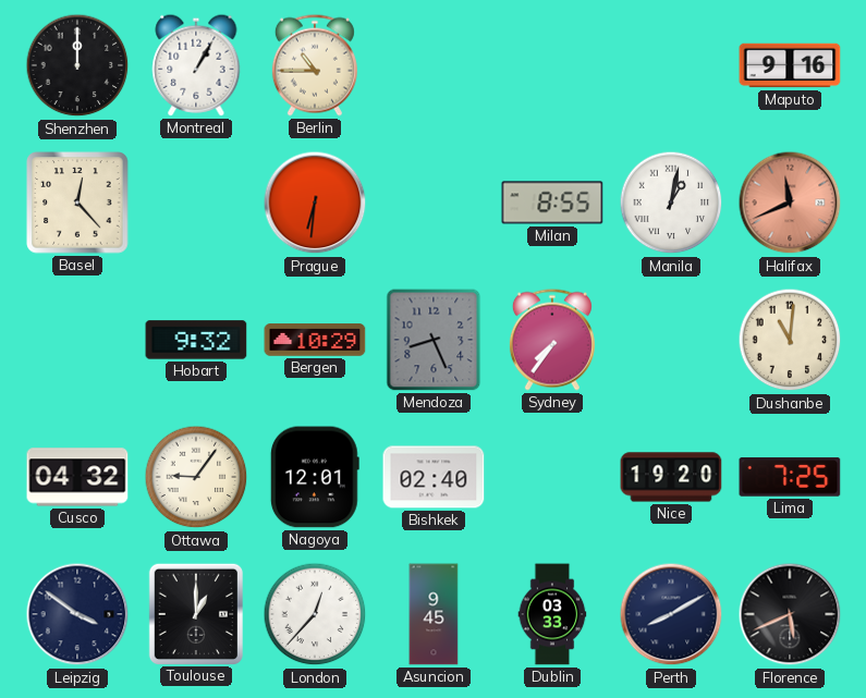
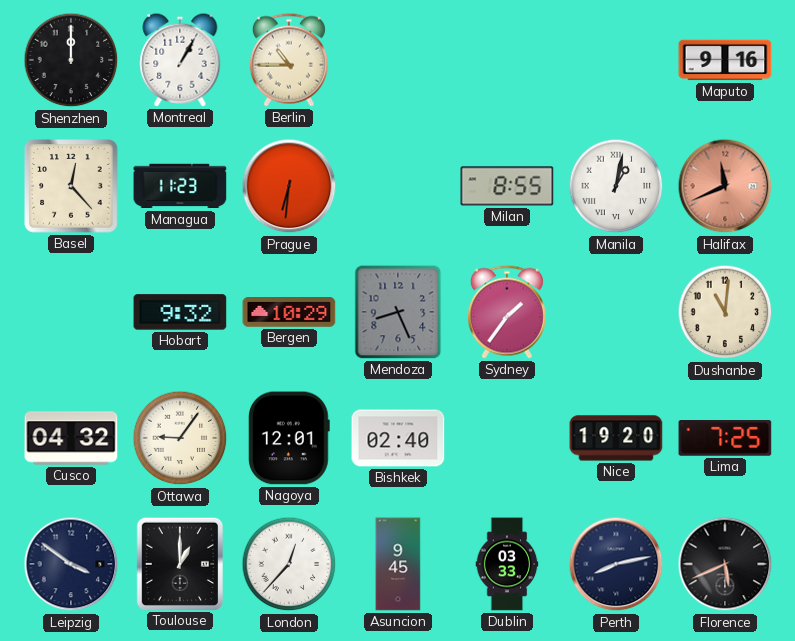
Managua: none -> 11:23
Sydney: 7:36 -> 1:36
Perth: 8:10 -> 8:13
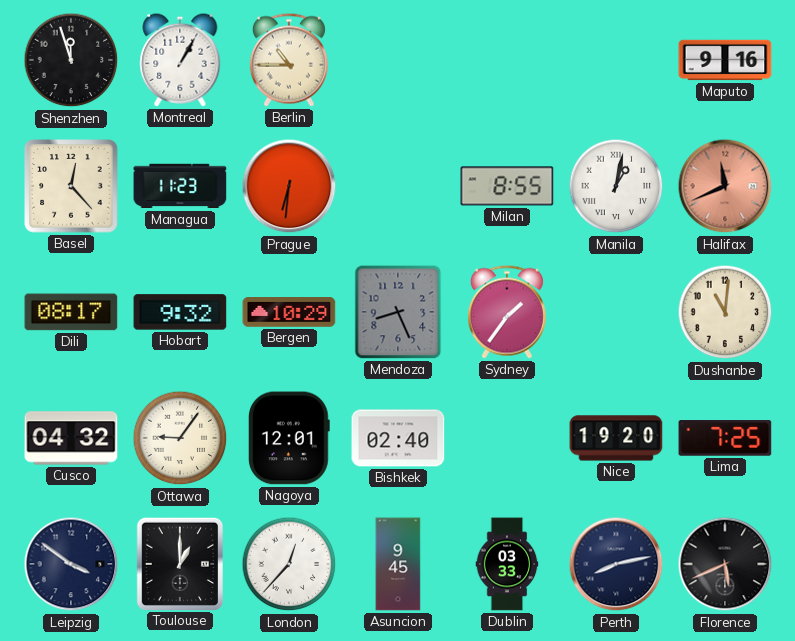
Shenzhen: 12:00 -> 11:57
Dili: none -> 08:17
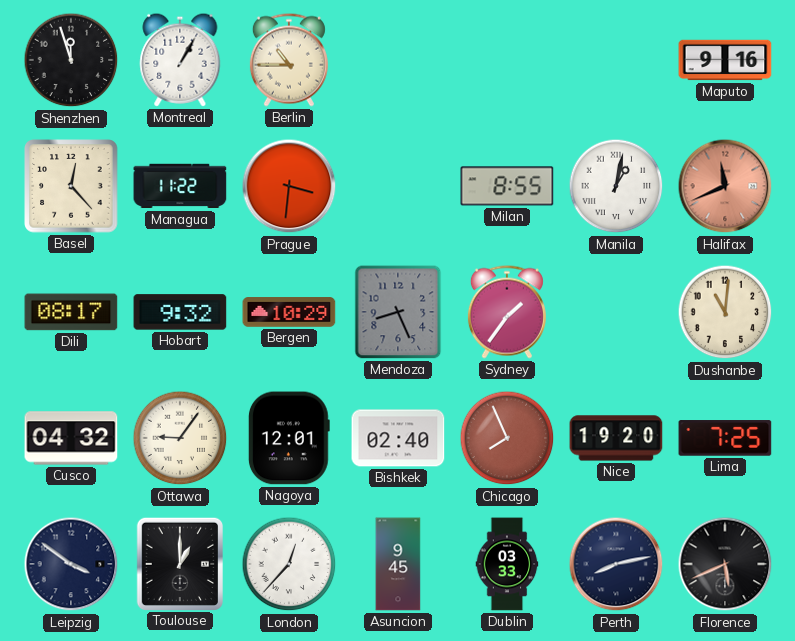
Managua: 11:23 -> 11:22
Prague: 6:31 -> 3:31
Chicago: none -> 7:56
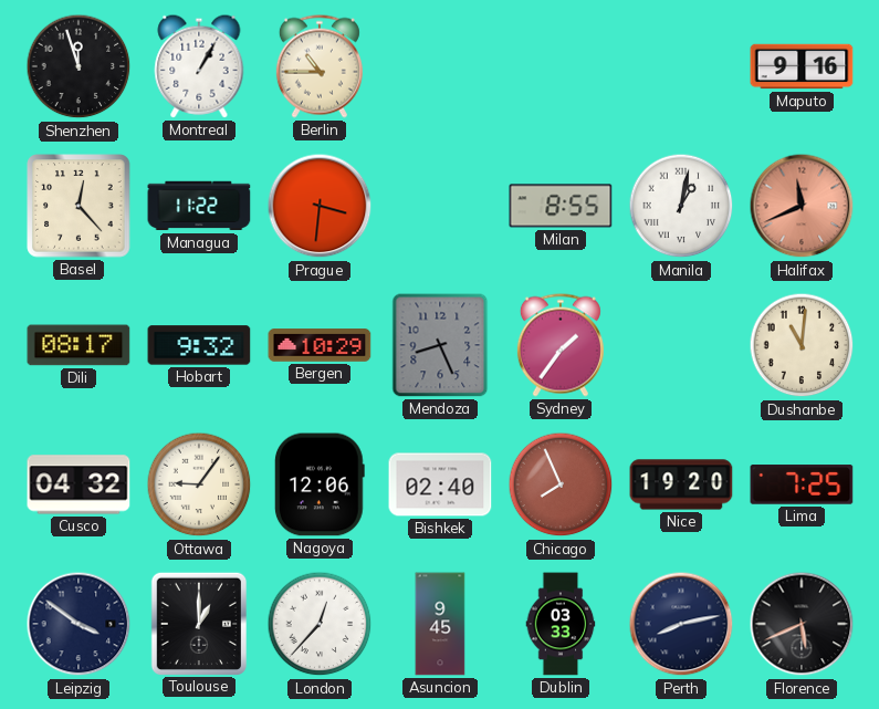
Nagoya: 12:01 -> 12:06
